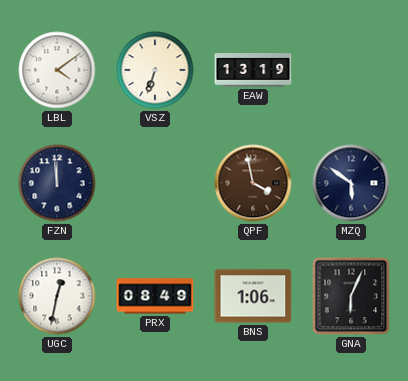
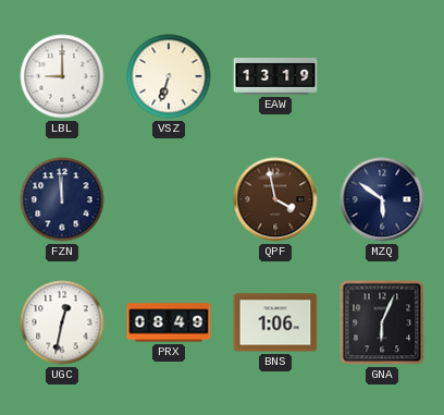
LBL: 4:09 -> 9:00
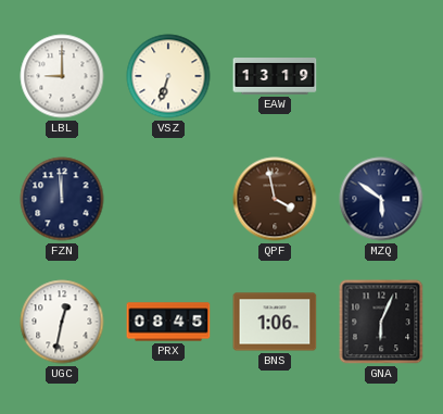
PRX: 08:49 -> 08:45
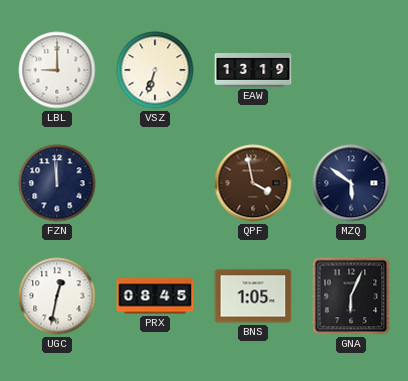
BNS: 1:06 -> 1:05
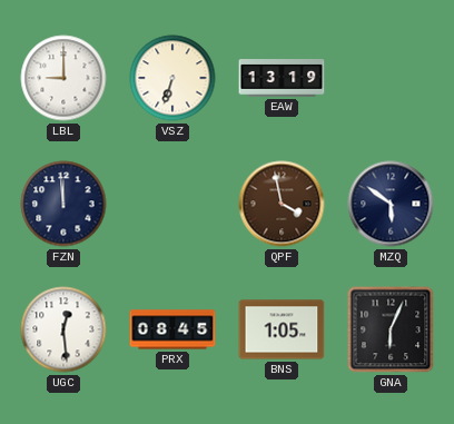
UGC: 12:32 -> 12:29
